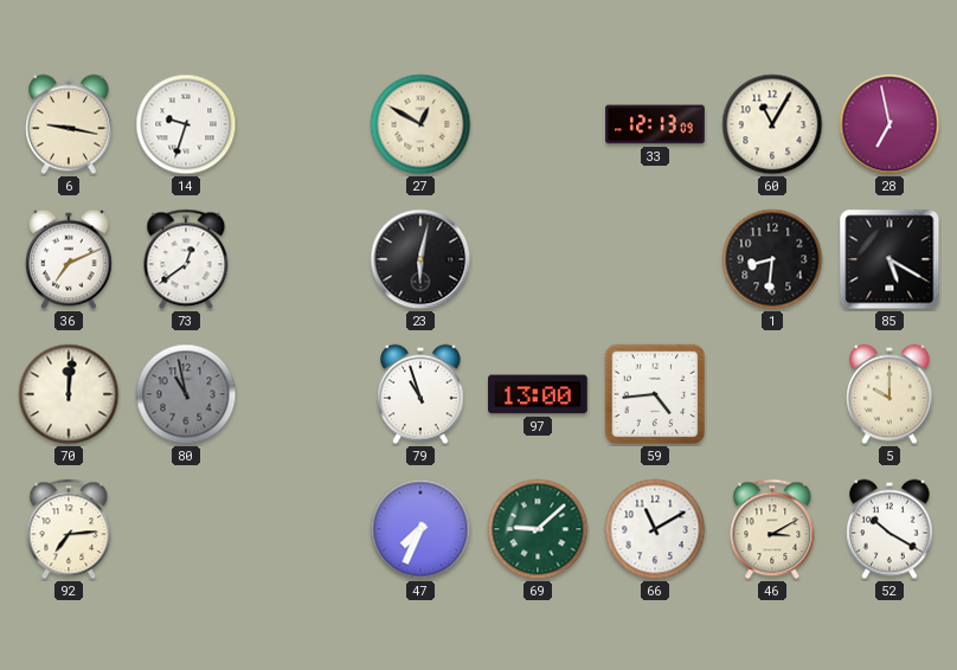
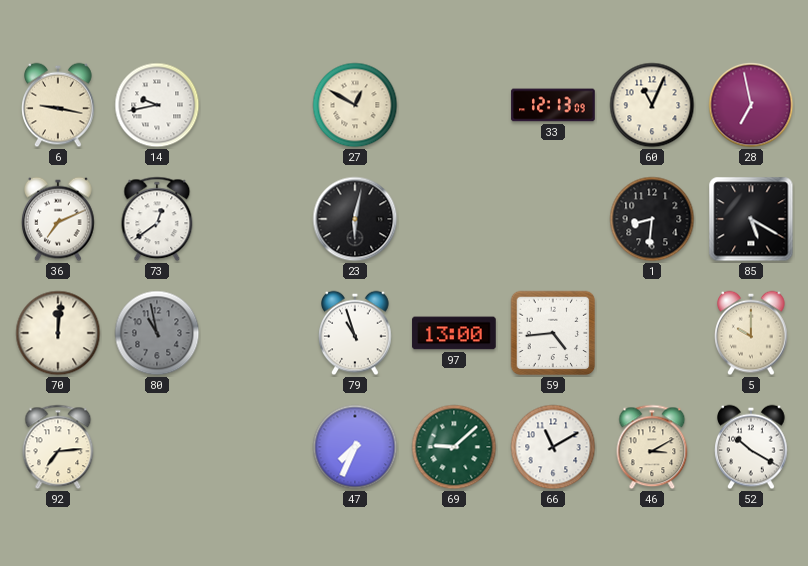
14: 9:33 -> 9:43
60: 11:05 -> 11:04
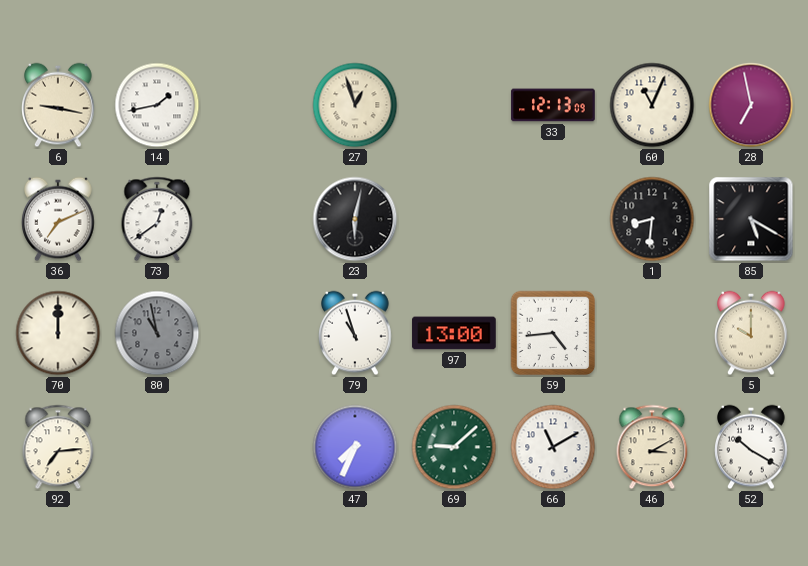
14: 9:43 -> 1:43
27: 12:50 -> 12:57
70: 12:01 -> 12:00
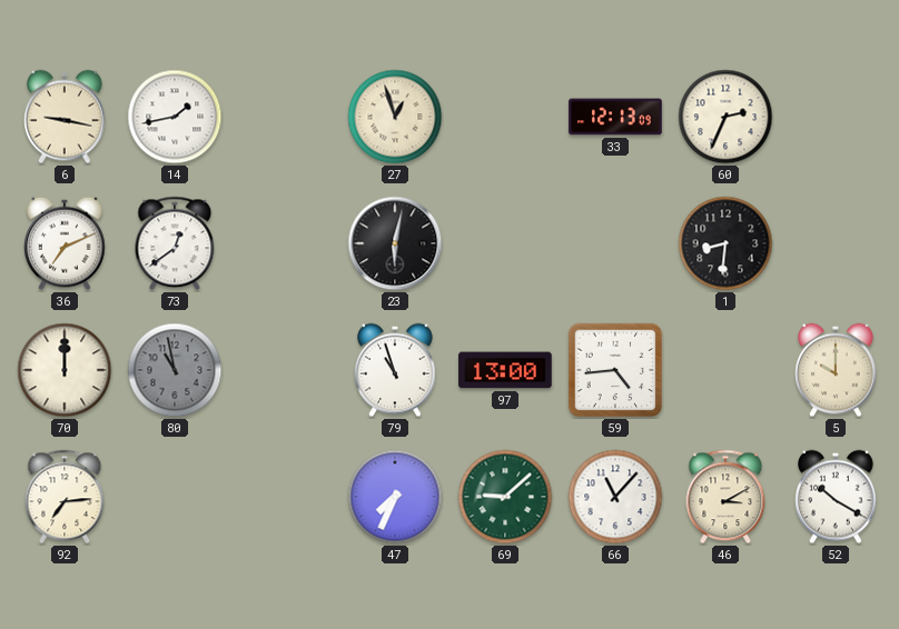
60: 11:04 -> 2:34
28: 6:58 -> none
85: 5:20 -> none
66: 11:10 -> 11:07
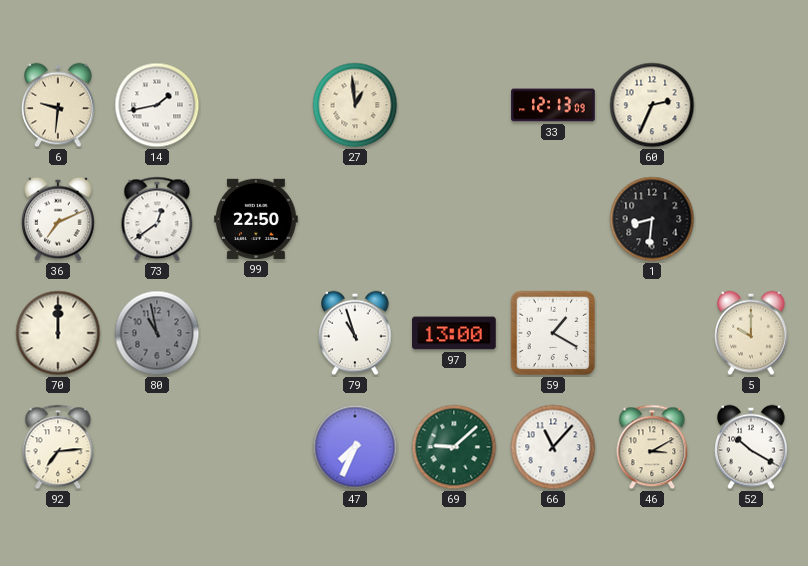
6: 9:17 -> 9:31
27: 12:57 -> 12:59
99: none -> 22:50
23: 6:02 -> none
59: 4:44 -> 1:20
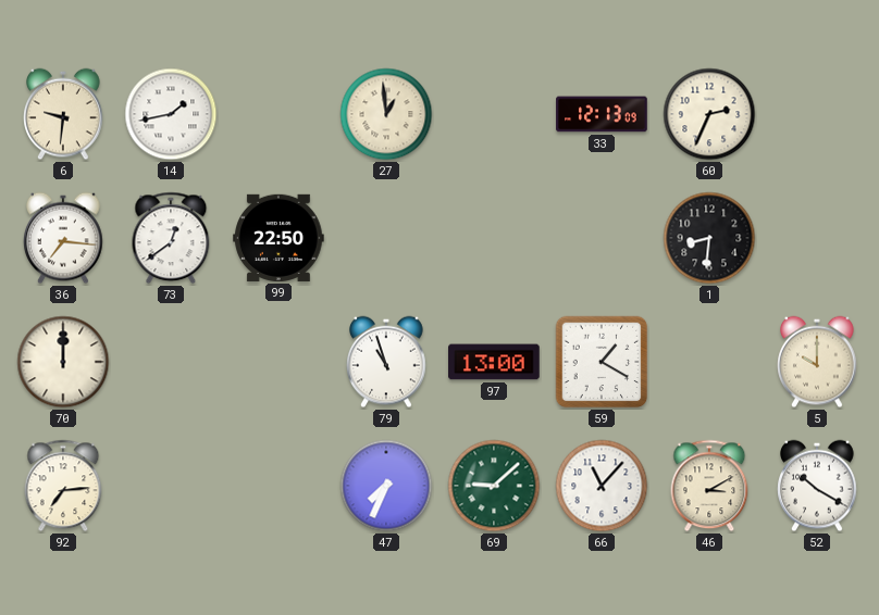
36: 7:11 -> 7:16
80: 10:58 -> none
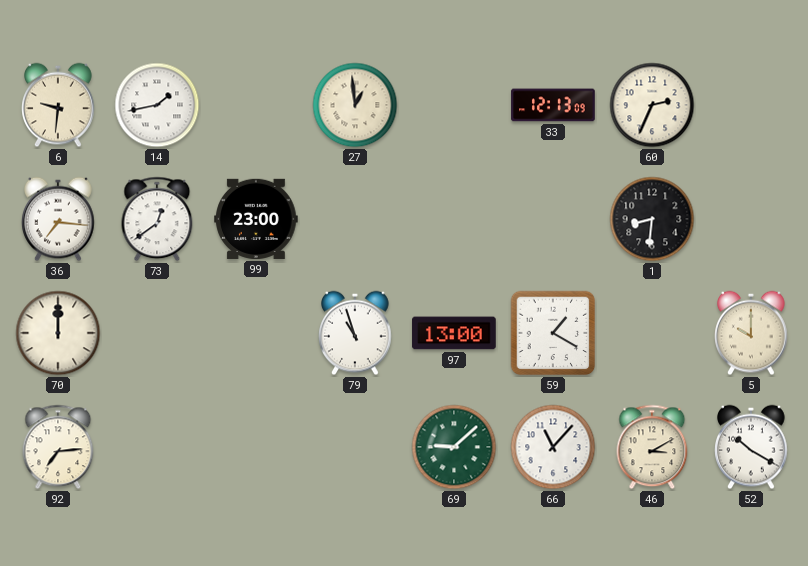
99: 22:50 -> 23:00
47: 7:34 -> none
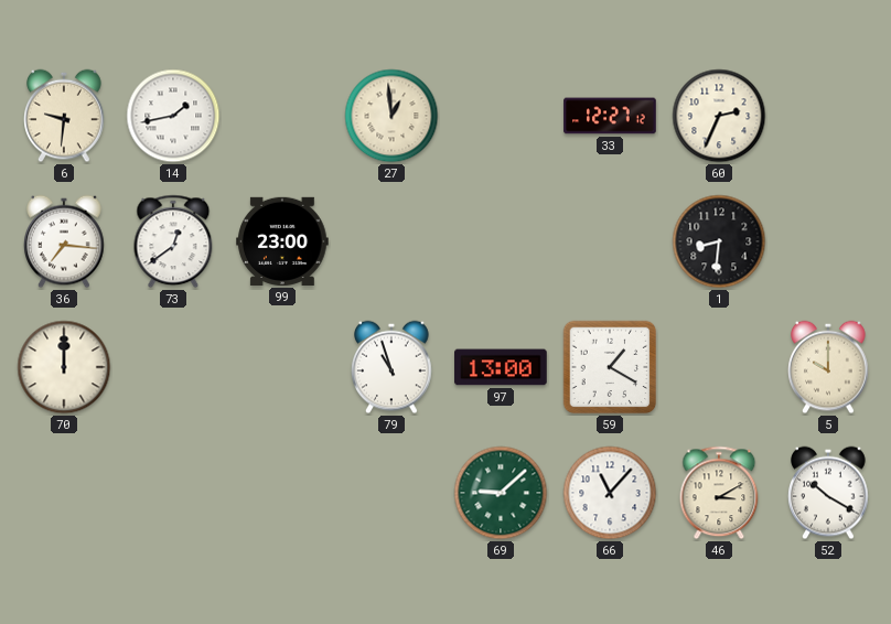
33: 12:13 -> 12:27
92: 7:14 -> none
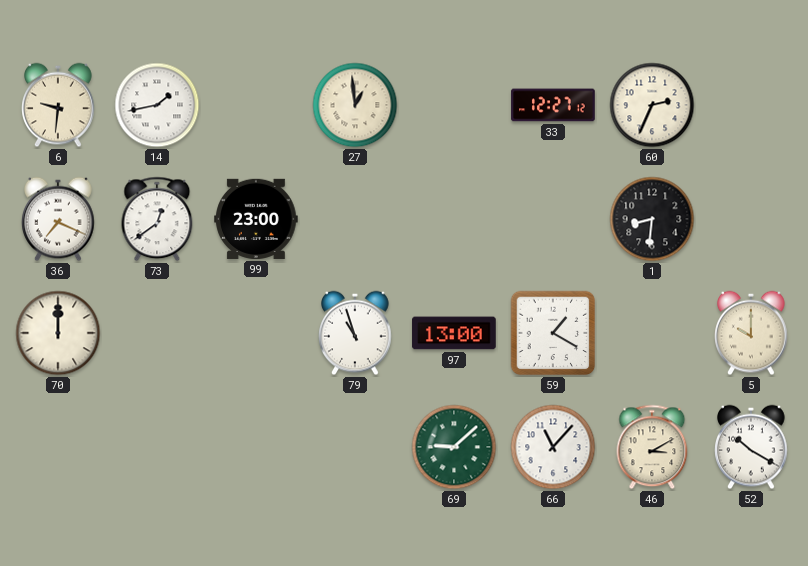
36: 7:16 -> 7:19
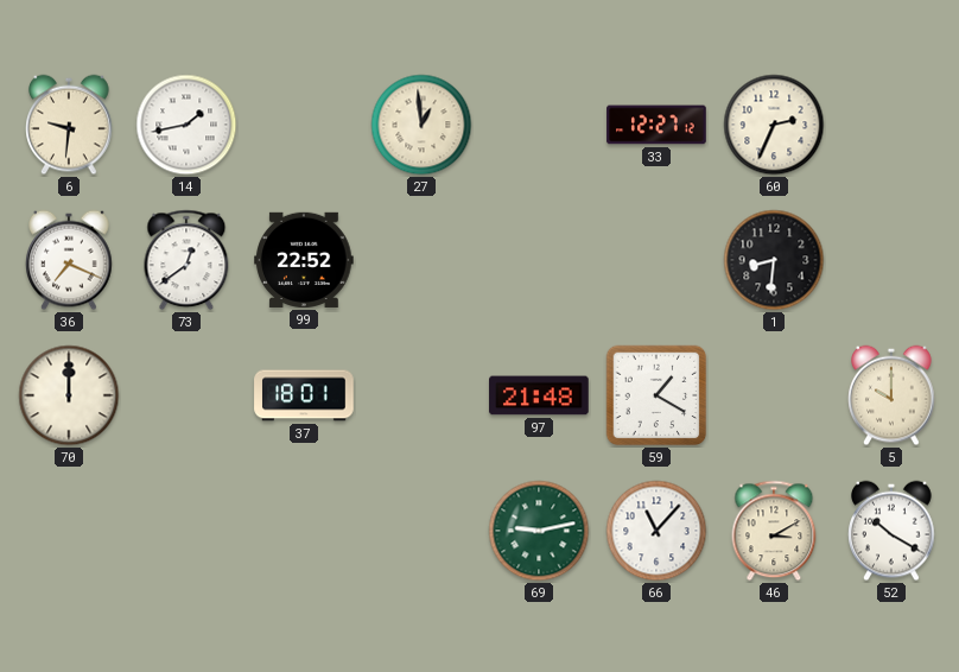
99: 23:00 -> 22:52
37: none -> 18:01
79: 10:57 -> none
97: 13:00 -> 21:48
69: 9:08 -> 9:13
